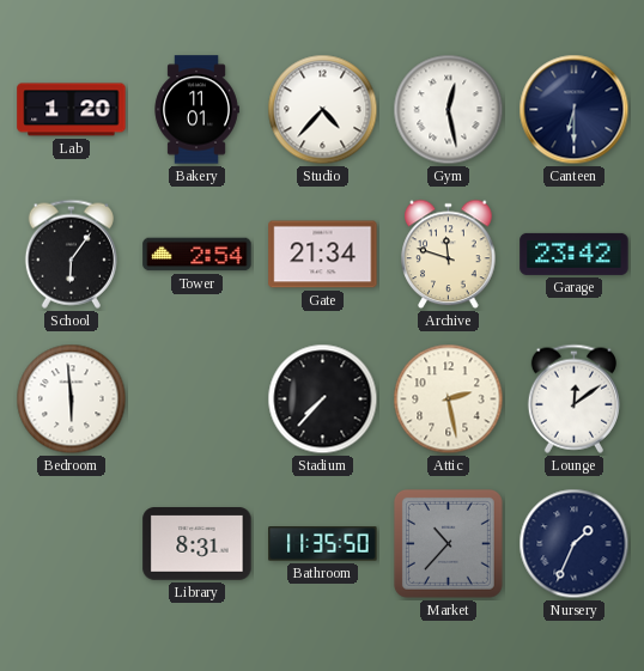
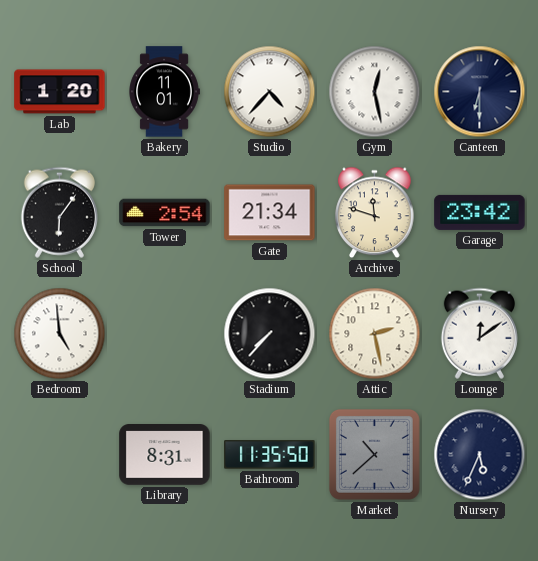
Bedroom: 5:59 -> 4:59
Market: 10:37 -> 10:38
Nursery: 1:34 -> 5:34
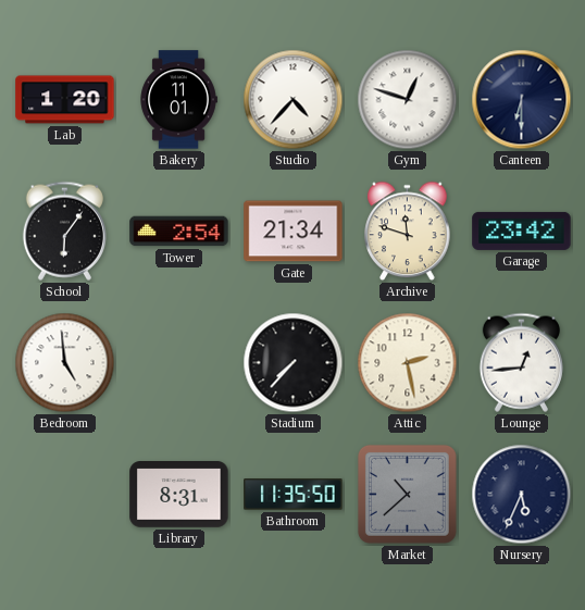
Gym: 12:28 -> 12:48
Lounge: 12:09 -> 12:44
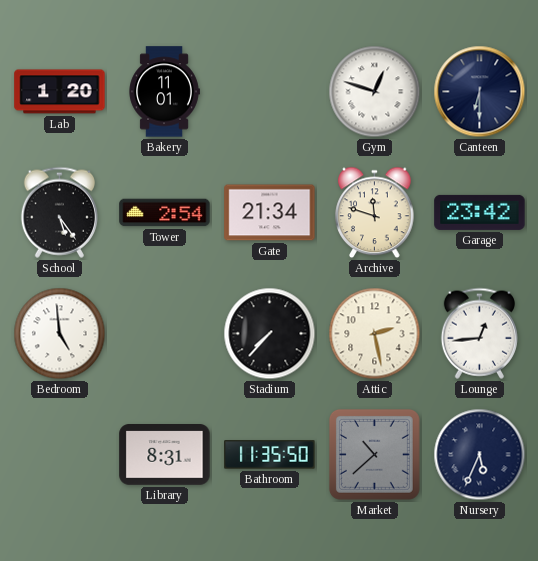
Studio: 4:37 -> none
School: 6:06 -> 5:24
